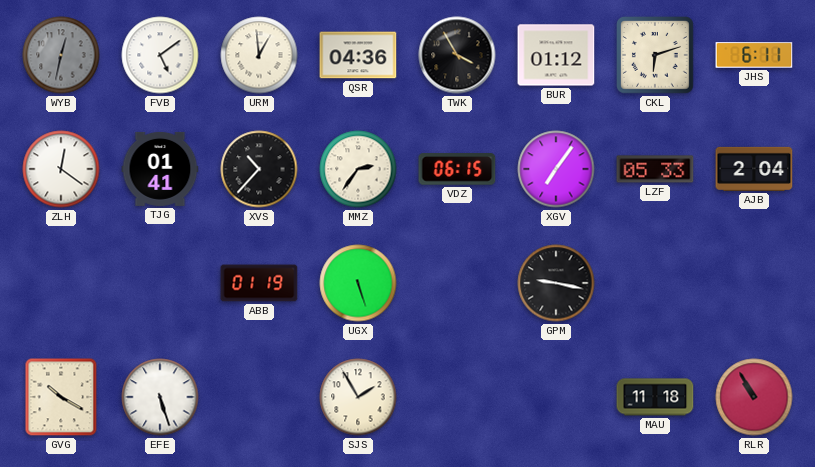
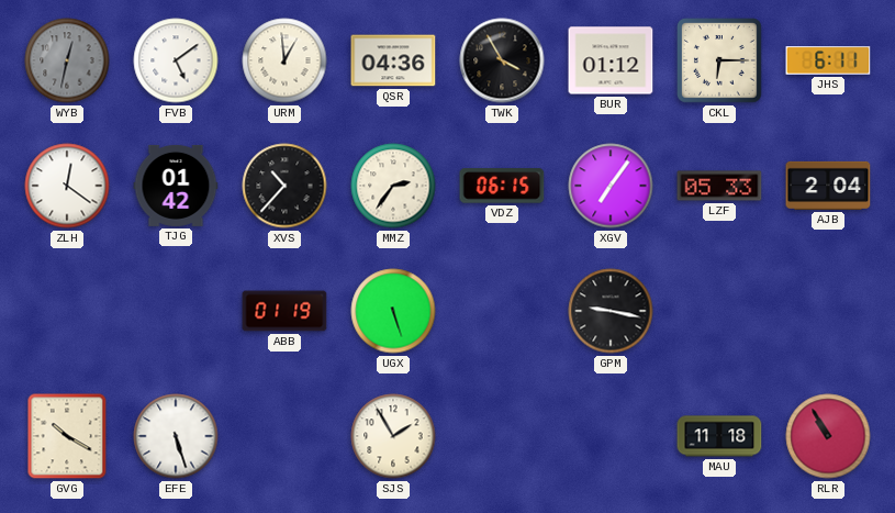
CKL: 6:12 -> 6:15
TJG: 01:41 -> 01:42
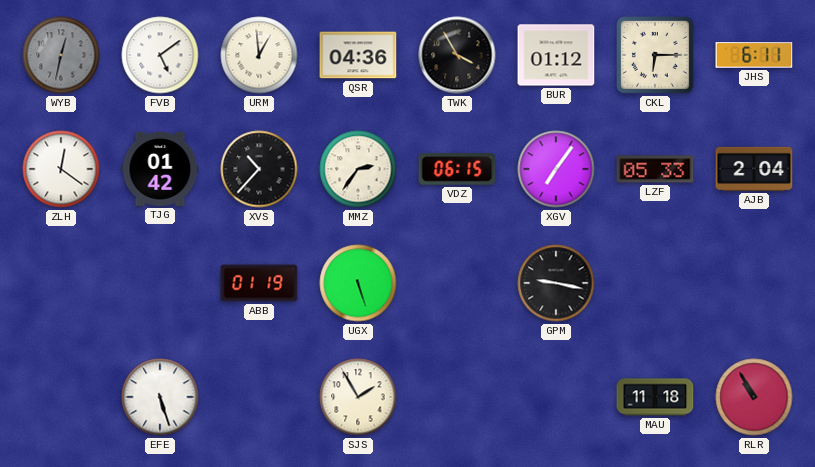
GVG: 10:20 -> none
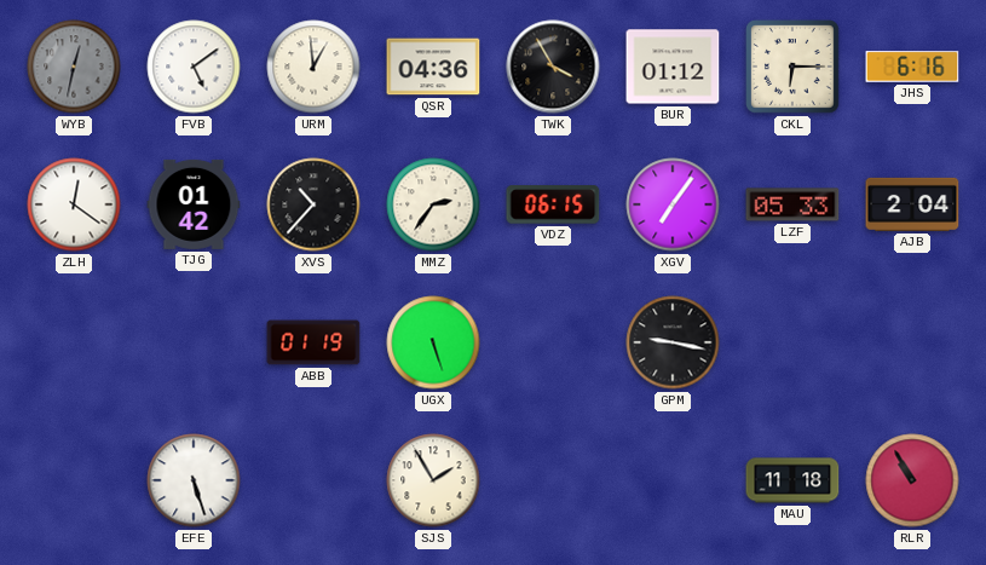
JHS: 6:11 -> 6:16
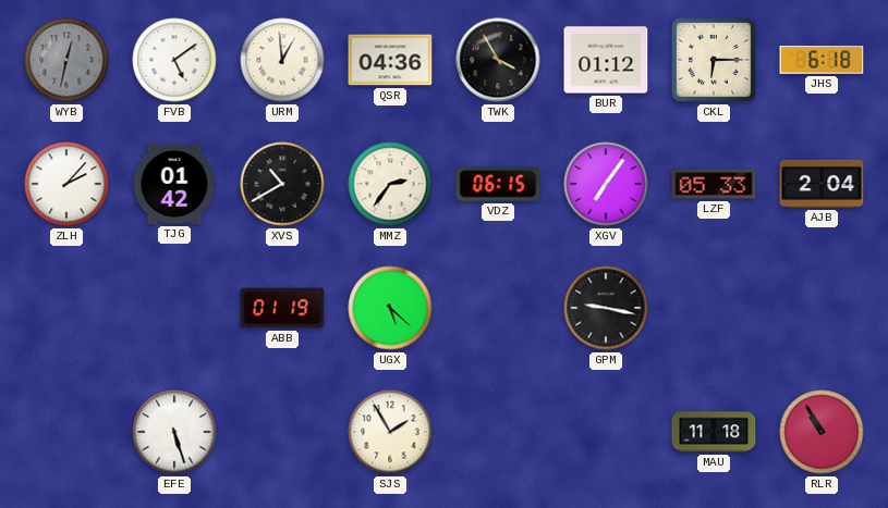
JHS: 6:16 -> 6:18
ZLH: 12:21 -> 2:07
XVS: 10:37 -> 10:40
UGX: 5:27 -> 5:22
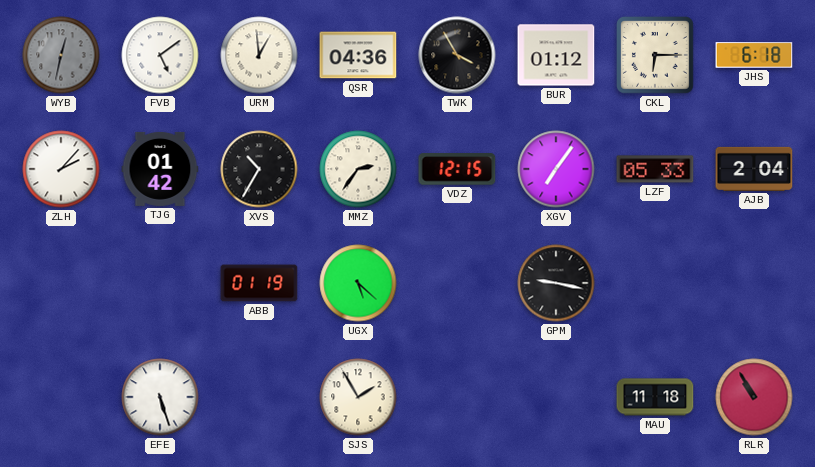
XVS: 10:40 -> 10:35
VDZ: 06:15 -> 12:15
